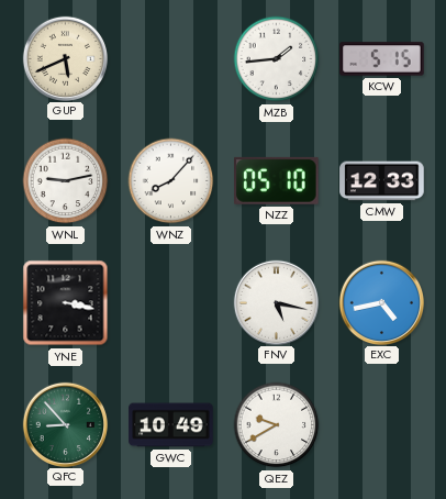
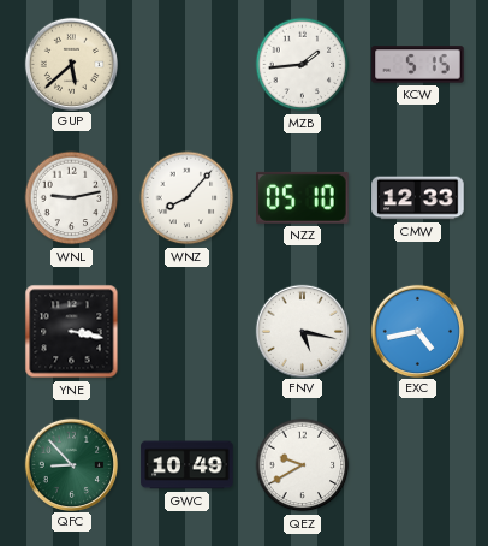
GUP: 5:41 -> 5:38
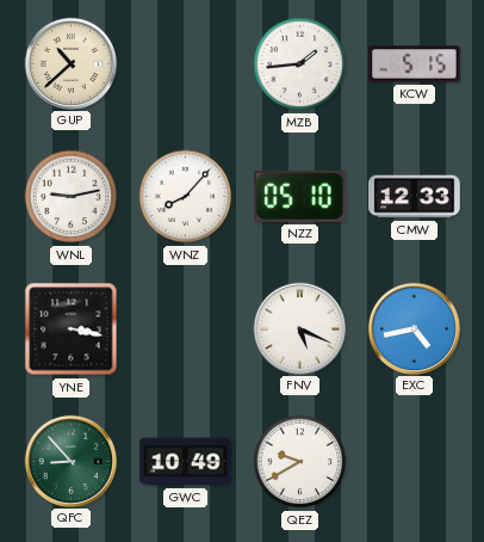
GUP: 5:38 -> 10:38
FNV: 5:17 -> 5:19
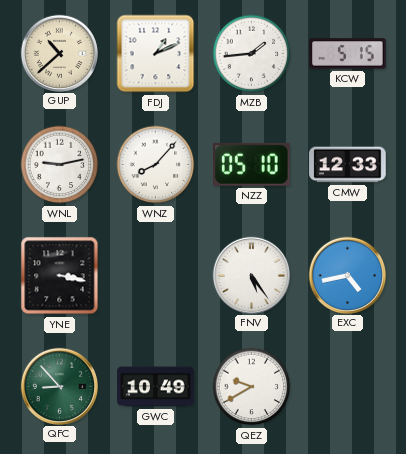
FDJ: none -> 1:11
FNV: 5:19 -> 5:24
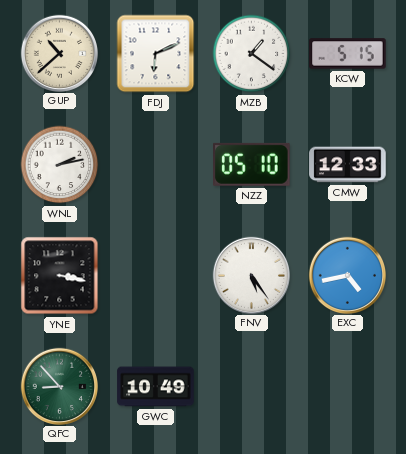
FDJ: 1:11 -> 6:11
MZB: 1:44 -> 1:21
WNL: 9:13 -> 2:13
WNZ: 8:07 -> none
QEZ: 9:40 -> none
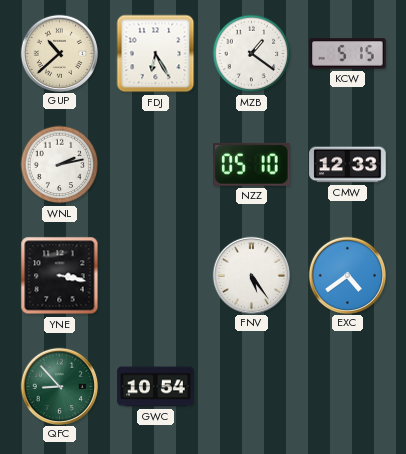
FDJ: 6:11 -> 6:25
EXC: 4:43 -> 4:39
GWC: 10:49 -> 10:54
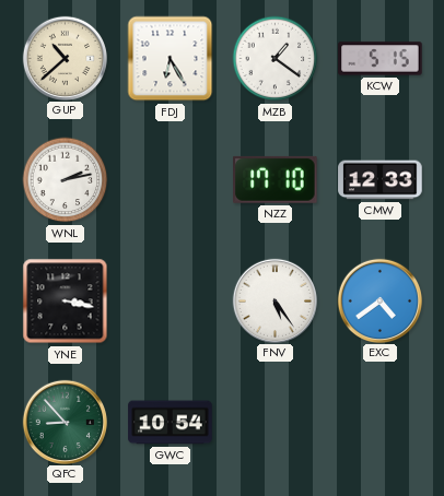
NZZ: 05:10 -> 17:10
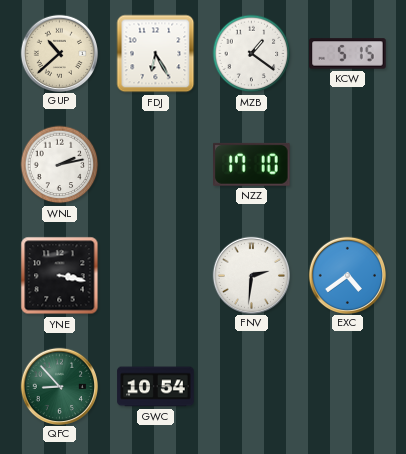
CMW: 12:33 -> none
FNV: 5:24 -> 2:31
